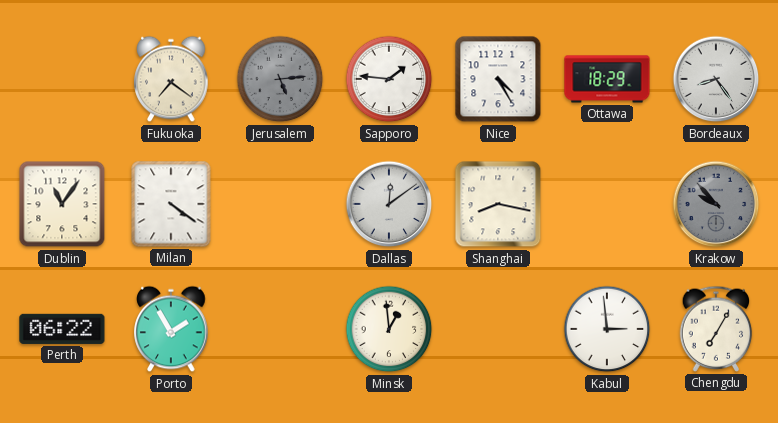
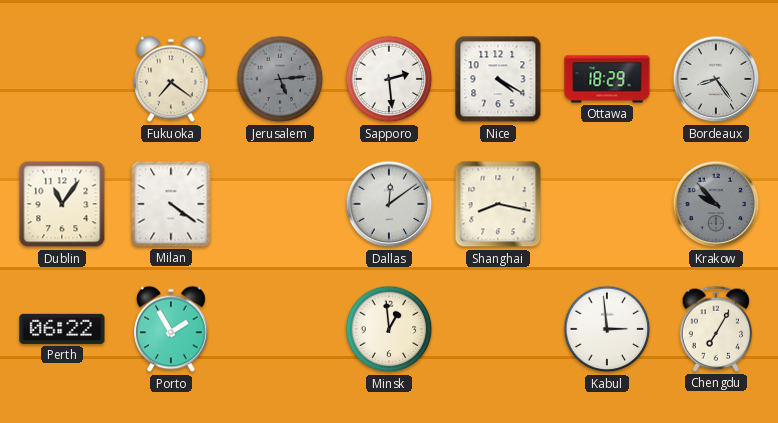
Sapporo: 1:46 -> 2:29
Nice: 4:25 -> 4:20
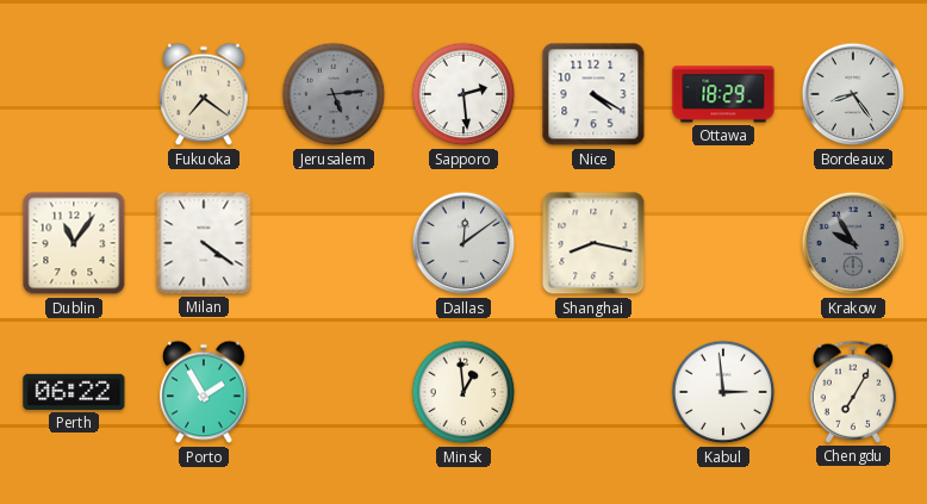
Krakow: 9:53 -> 9:55
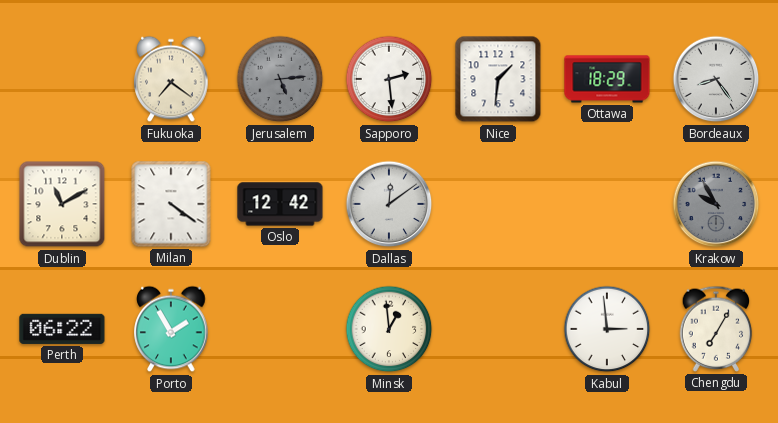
Nice: 4:20 -> 1:31
Dublin: 11:06 -> 11:10
Oslo: none -> 12:42
Shanghai: 8:17 -> none
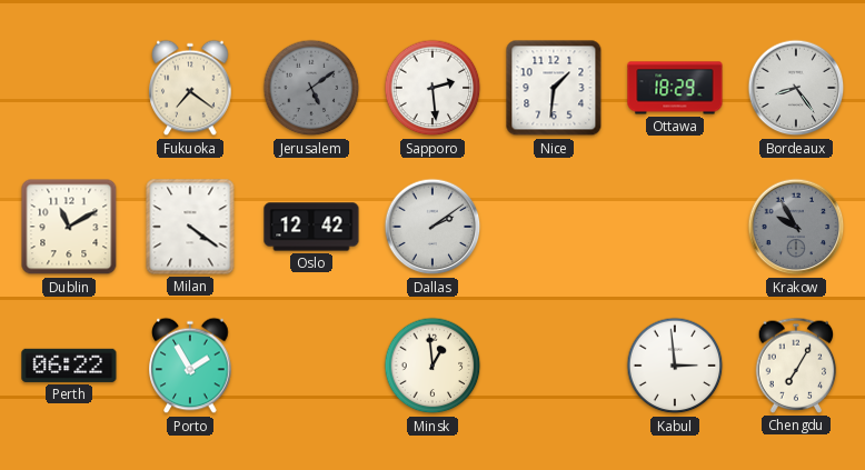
Jerusalem: 5:14 -> 5:09
Dallas: 12:09 -> 2:09
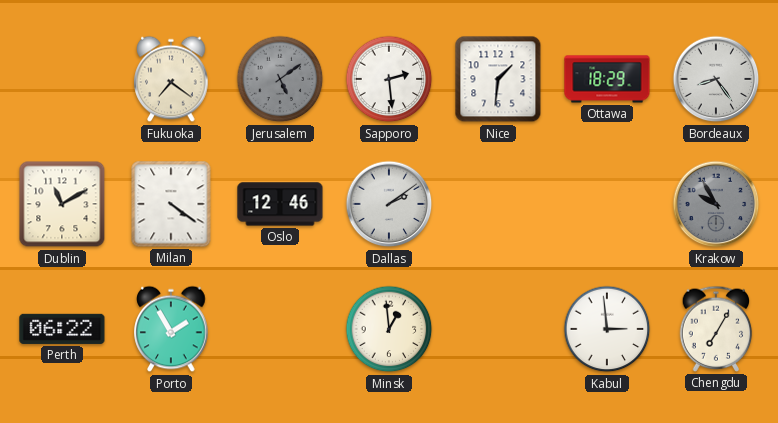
Oslo: 12:42 -> 12:46
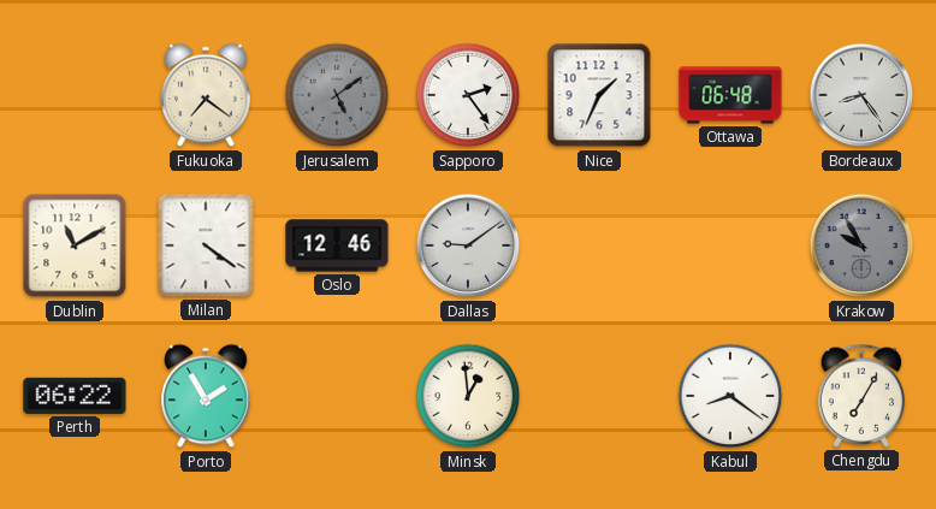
Sapporo: 2:29 -> 2:24
Nice: 1:31 -> 1:34
Ottawa: 18:29 -> 06:48
Dallas: 2:09 -> 9:09
Kabul: 2:59 -> 8:21
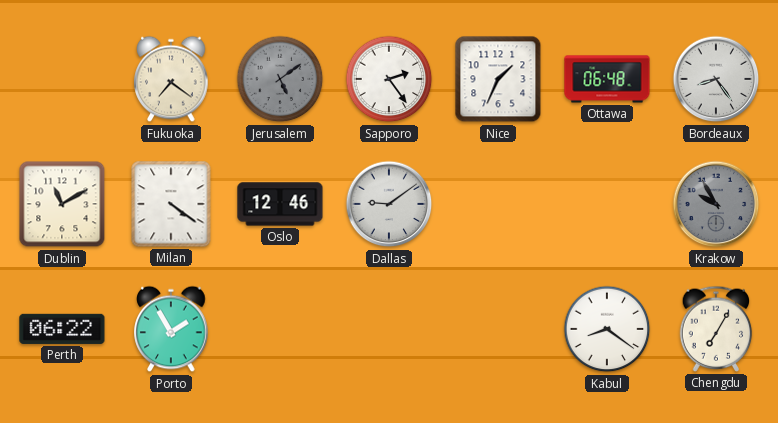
Minsk: 12:59 -> none
